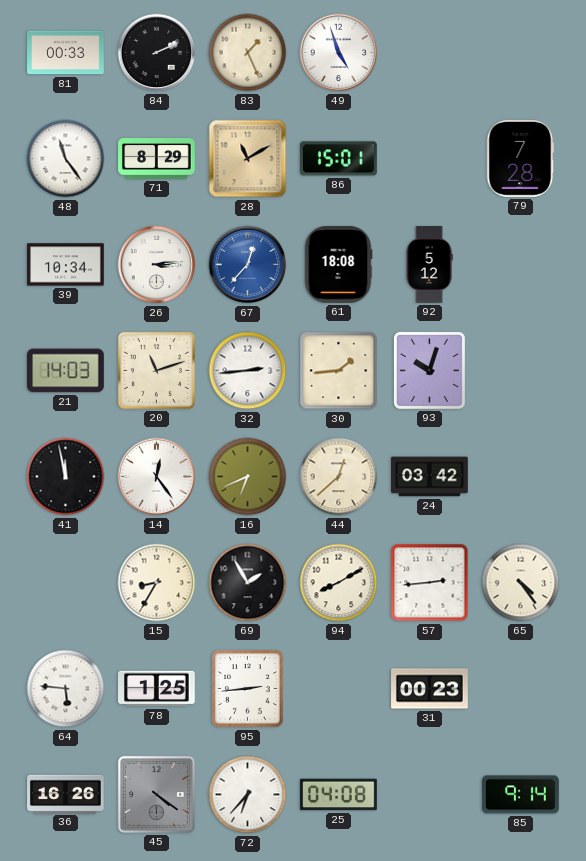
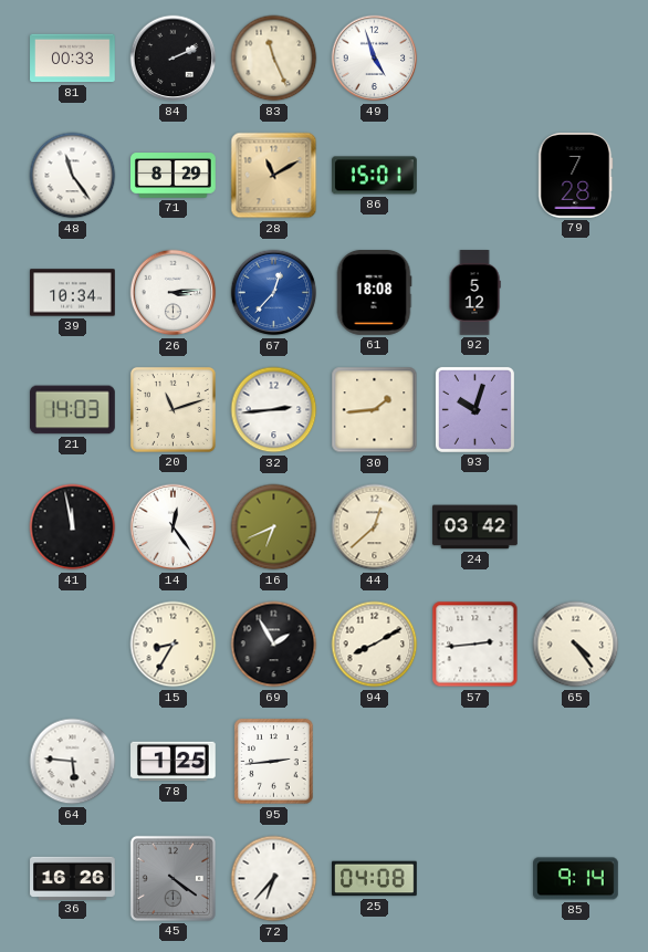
83: 1:26 -> 11:26
31: 00:23 -> none
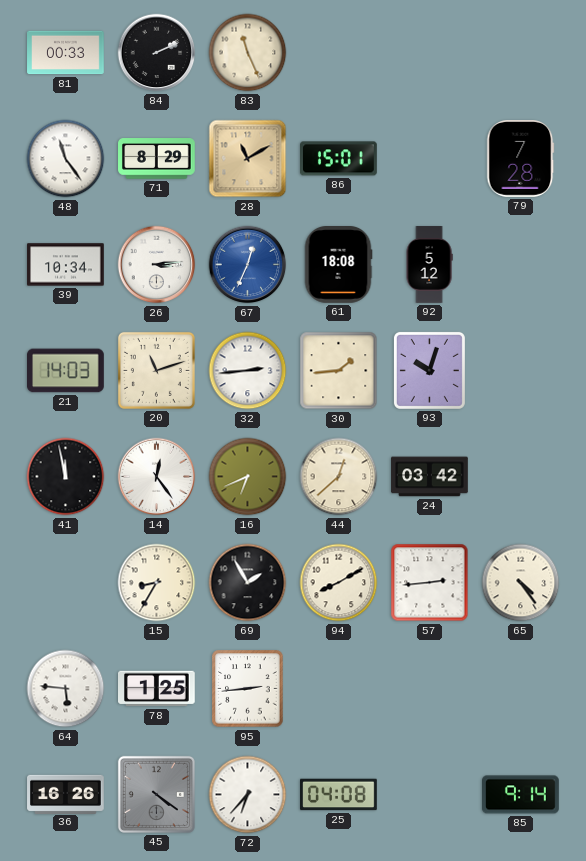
49: 4:57 -> none
67: 12:37 -> 12:34
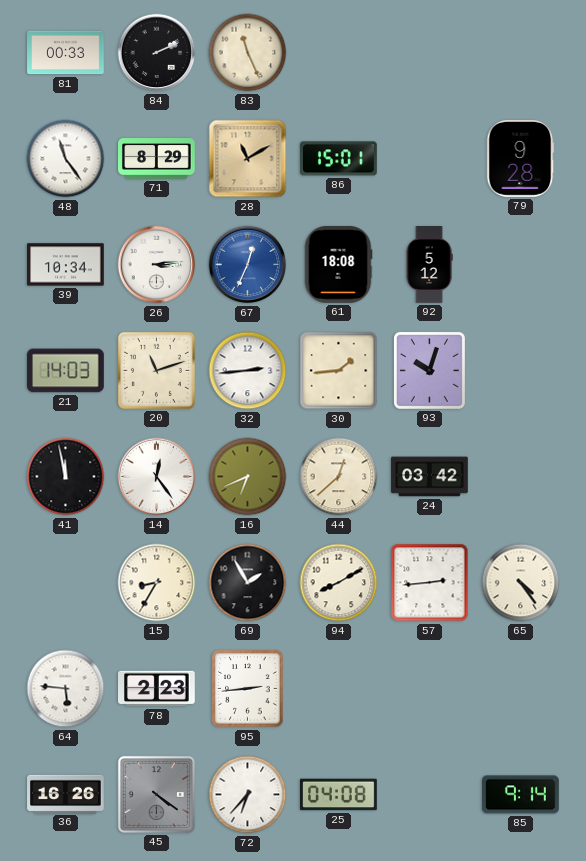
79: 7:28 -> 9:28
78: 1:25 -> 2:23
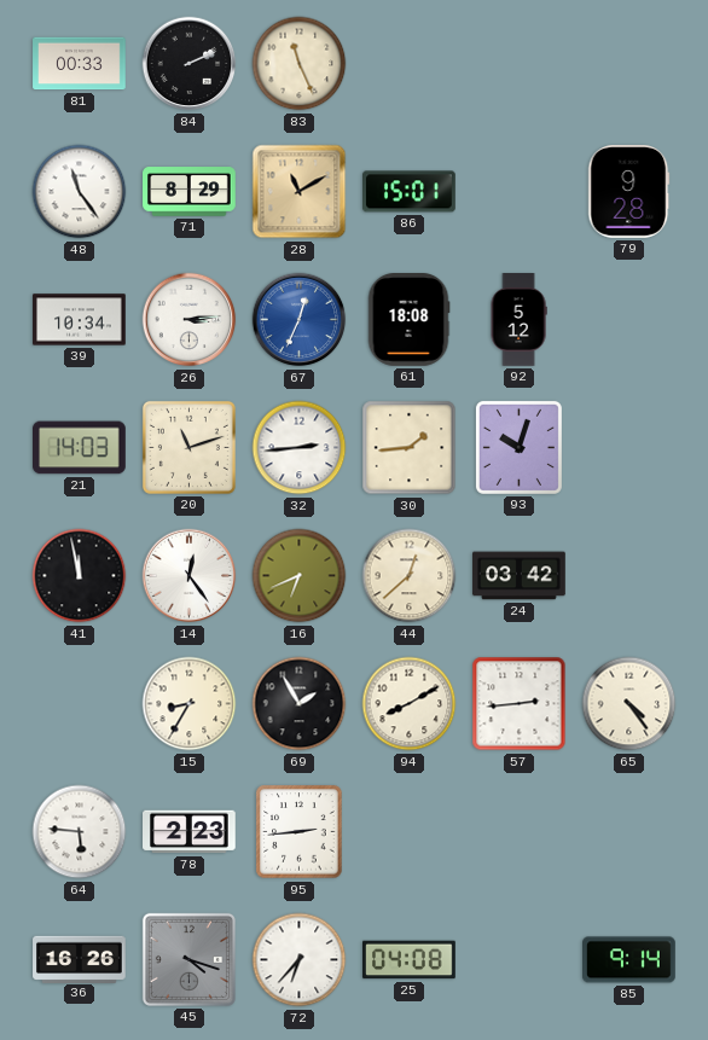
45: 4:21 -> 4:18
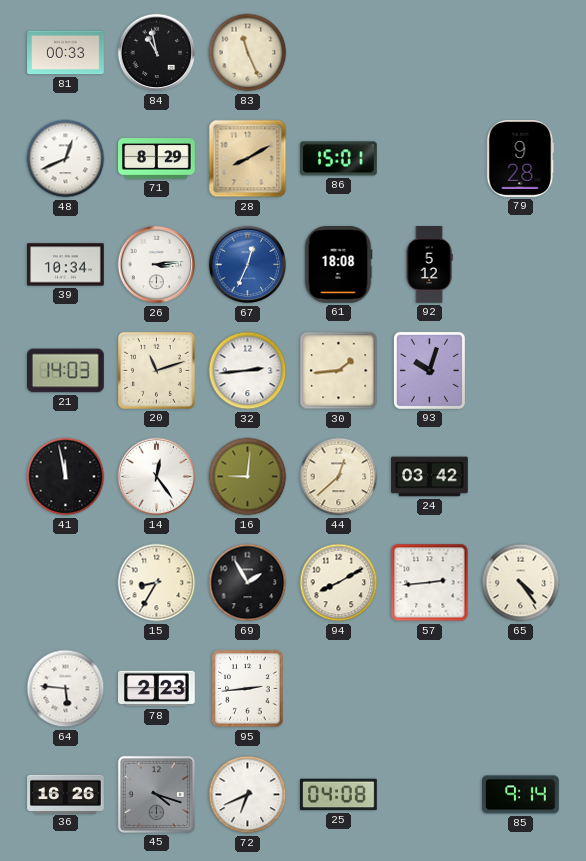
84: 2:11 -> 10:58
48: 11:24 -> 12:41
28: 11:10 -> 8:10
16: 6:41 -> 9:01
72: 6:37 -> 6:41
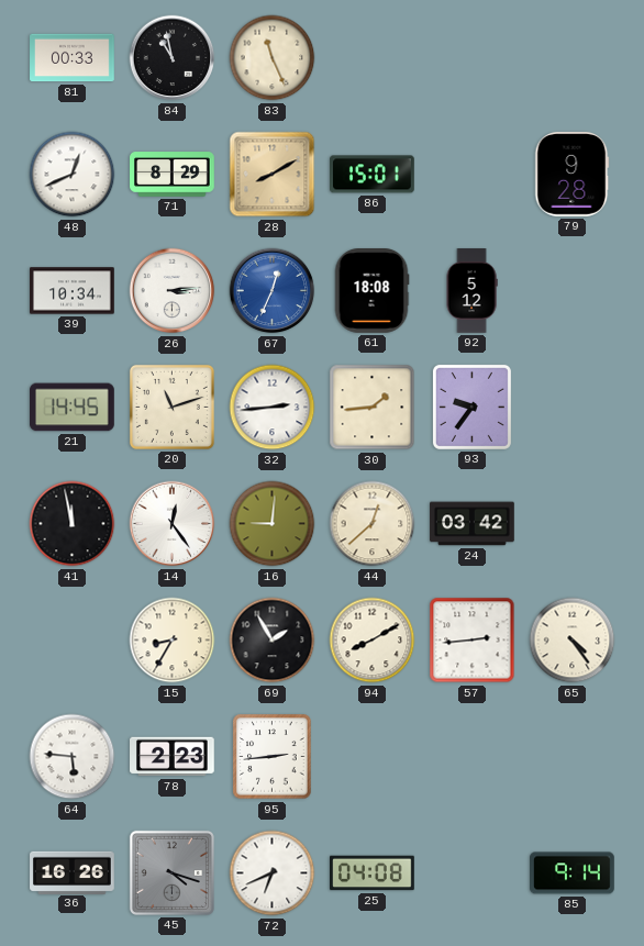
21: 14:03 -> 14:45
93: 10:03 -> 9:36
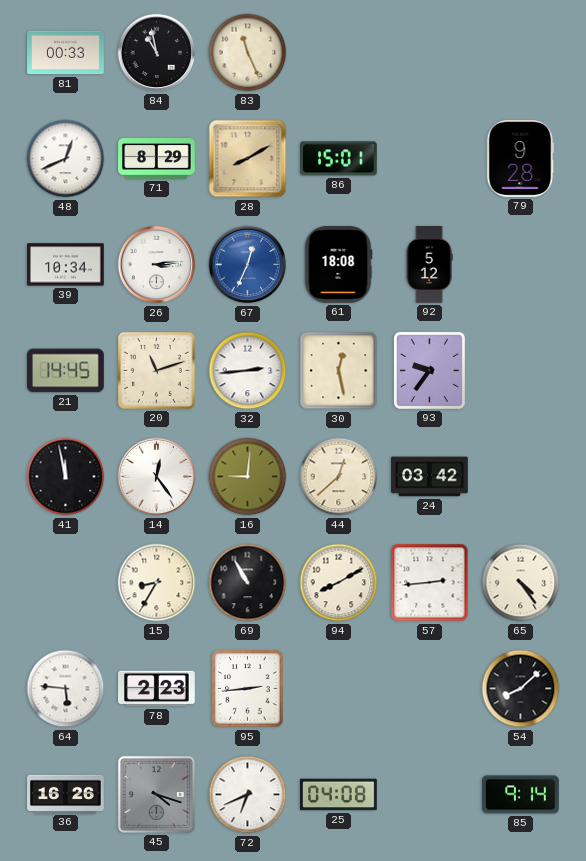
30: 1:44 -> 12:28
69: 1:55 -> 10:55
54: none -> 8:08
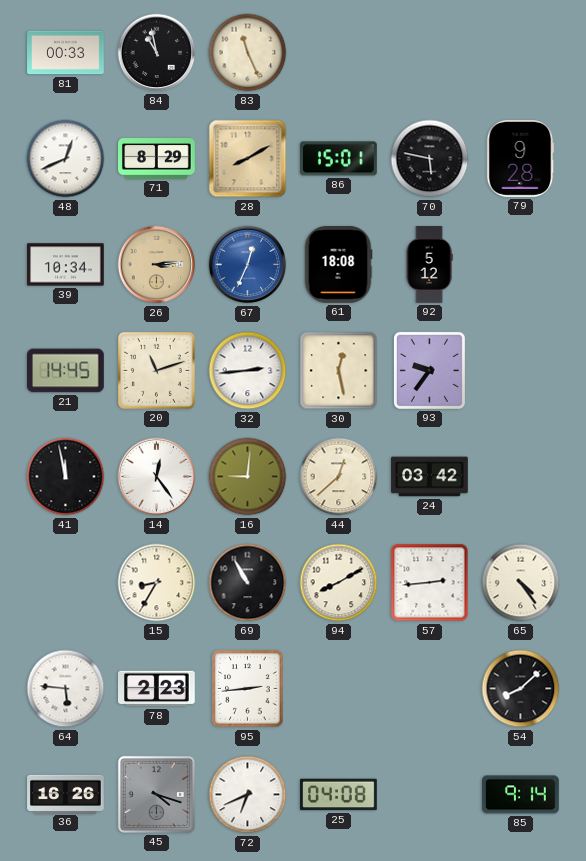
70: none -> 5:47
26 dial: white -> champagne
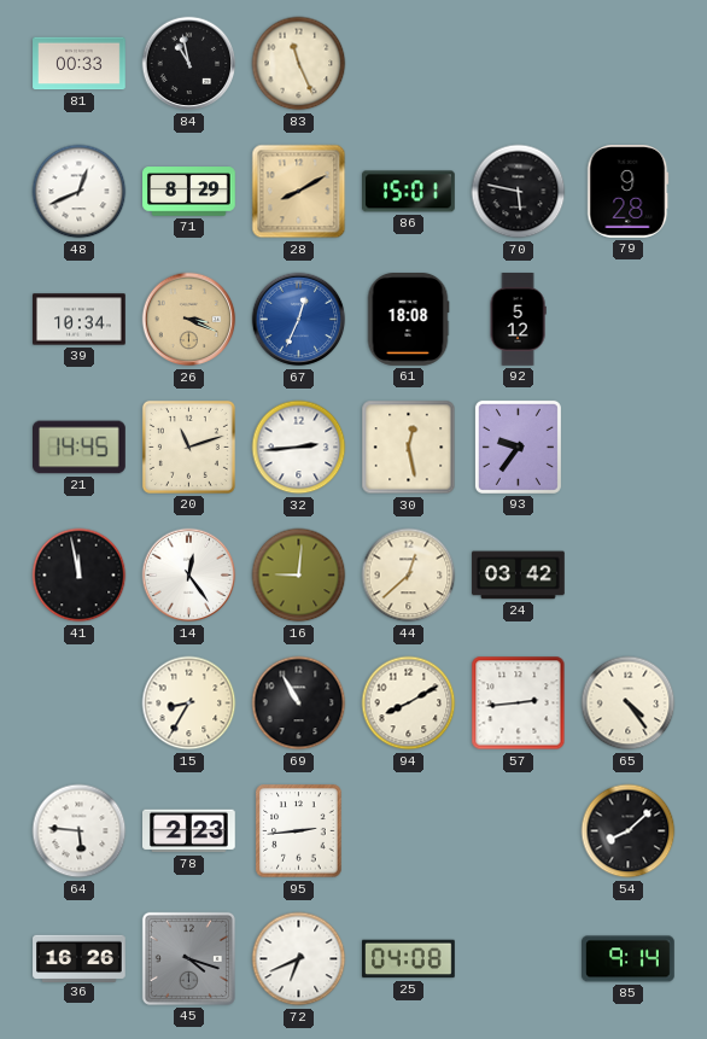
26: 3:14 -> 3:19
